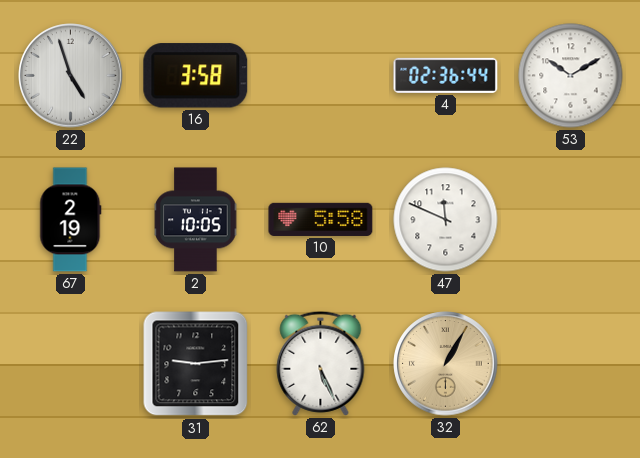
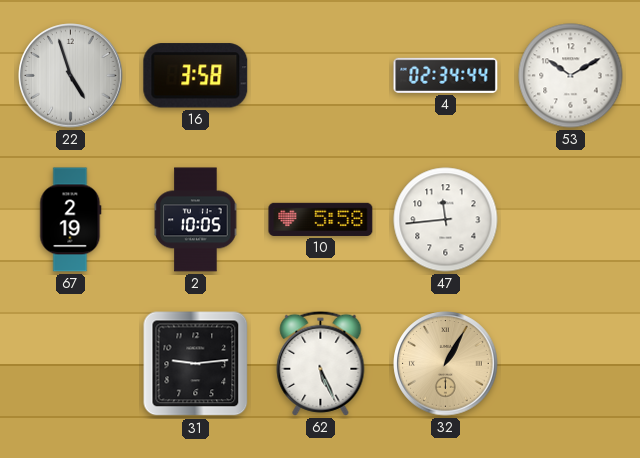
4: 02:36 -> 02:34
47: 11:49 -> 11:44
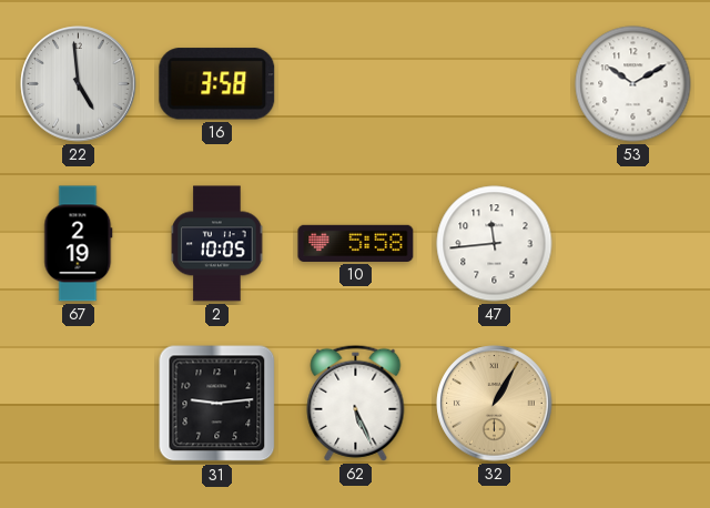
22: 4:57 -> 4:59
4: 02:34 -> none
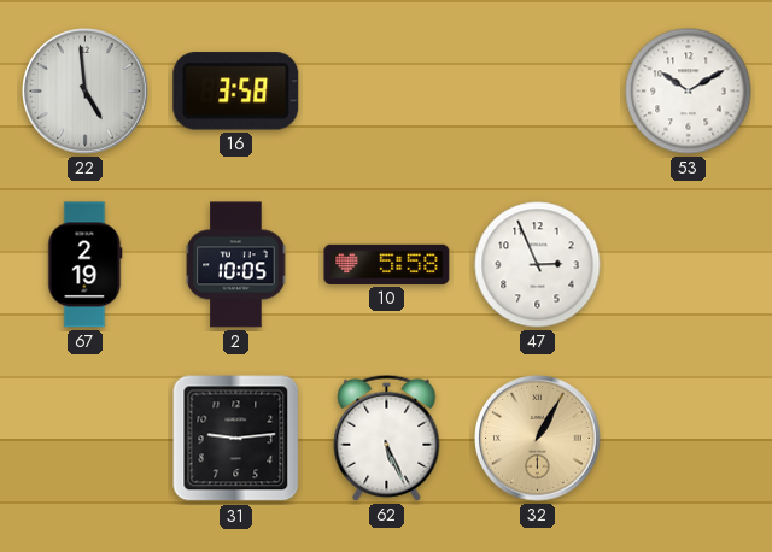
47: 11:44 -> 2:56
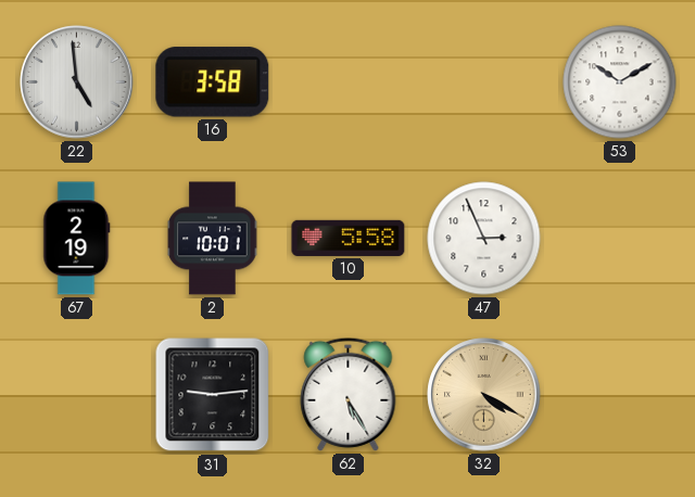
2: 10:05 -> 10:01
62: 5:26 -> 5:25
32: 1:05 -> 4:20
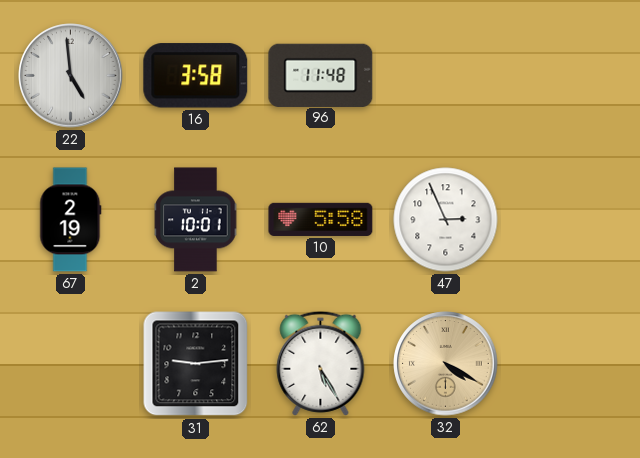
96: none -> 11:48
53: 10:10 -> none
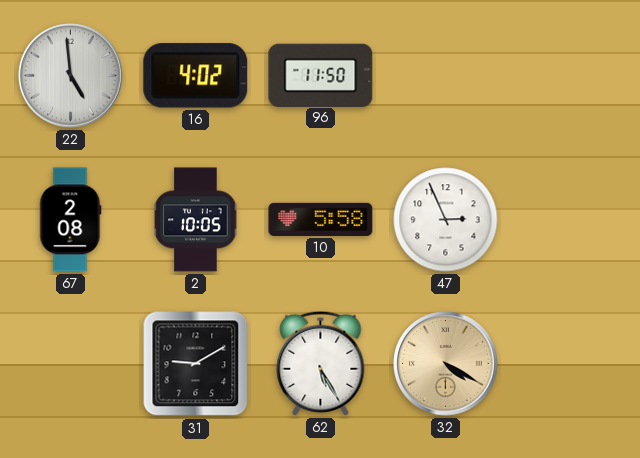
16: 3:58 -> 4:02
96: 11:48 -> 11:50
67: 2:19 -> 2:08
2: 10:01 -> 10:05
31: 9:14 -> 9:10
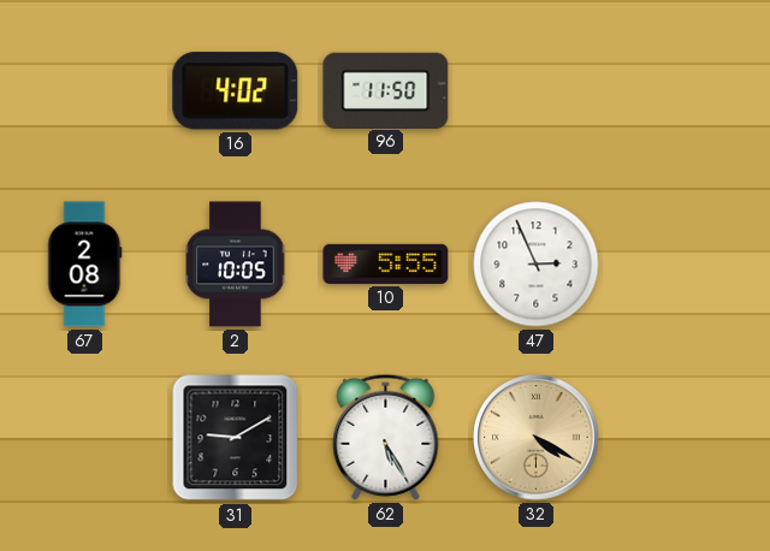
22: 4:59 -> none
10: 5:58 -> 5:55
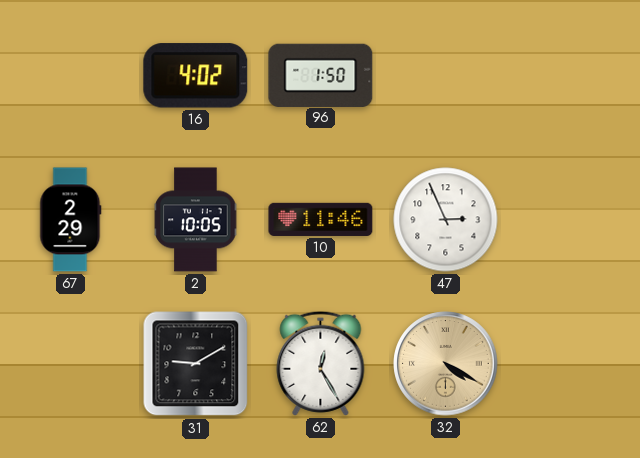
96: 11:50 -> 1:50
67: 2:08 -> 2:29
10: 5:55 -> 11:46
62: 5:25 -> 12:25
